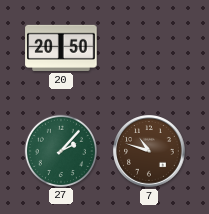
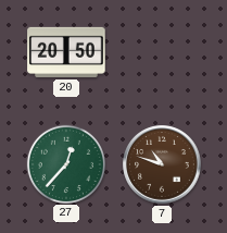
27: 2:07 -> 12:37
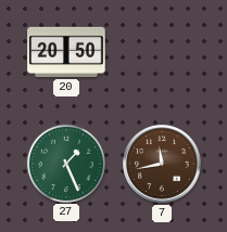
27: 12:37 -> 1:26
7: 10:48 -> 11:43
